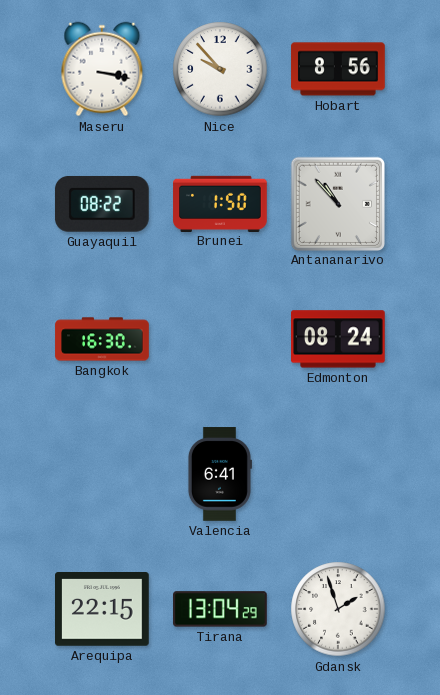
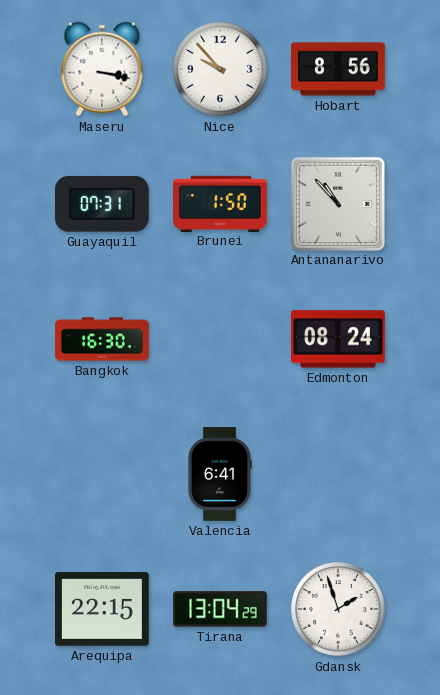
Guayaquil: 08:22 -> 07:31
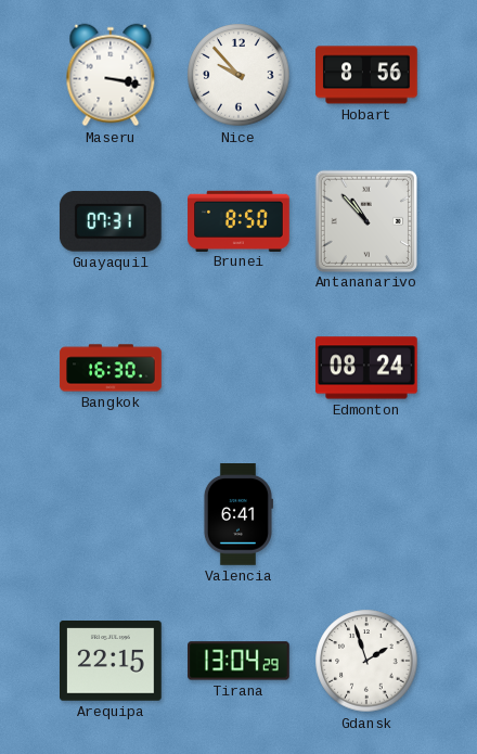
Brunei: 1:50 -> 8:50
